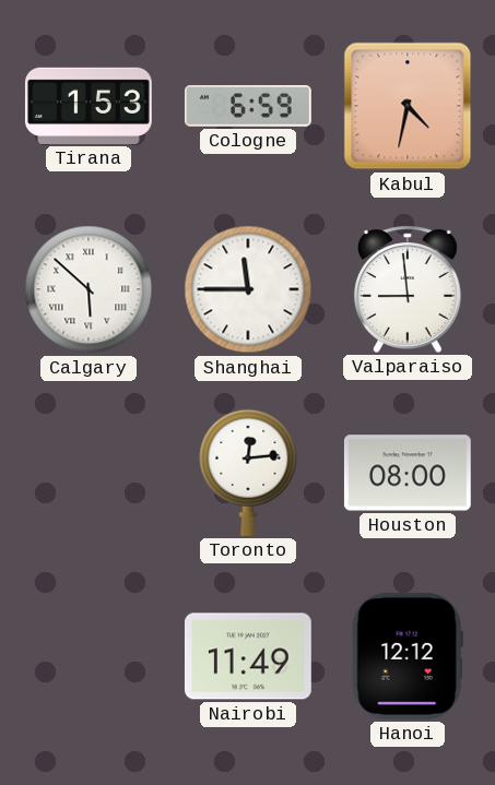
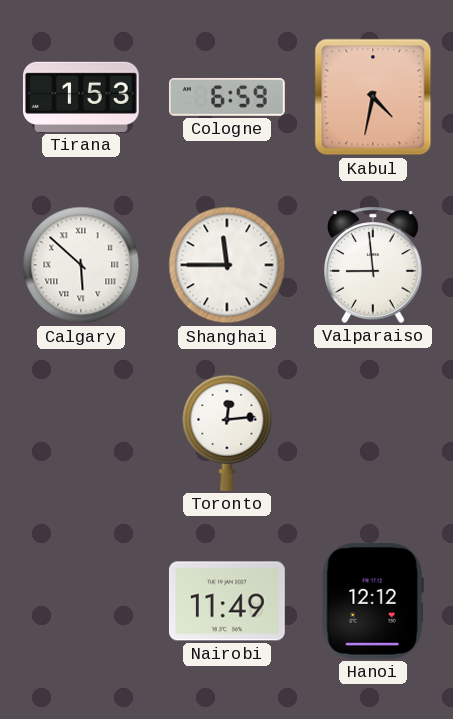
Houston: 08:00 -> none
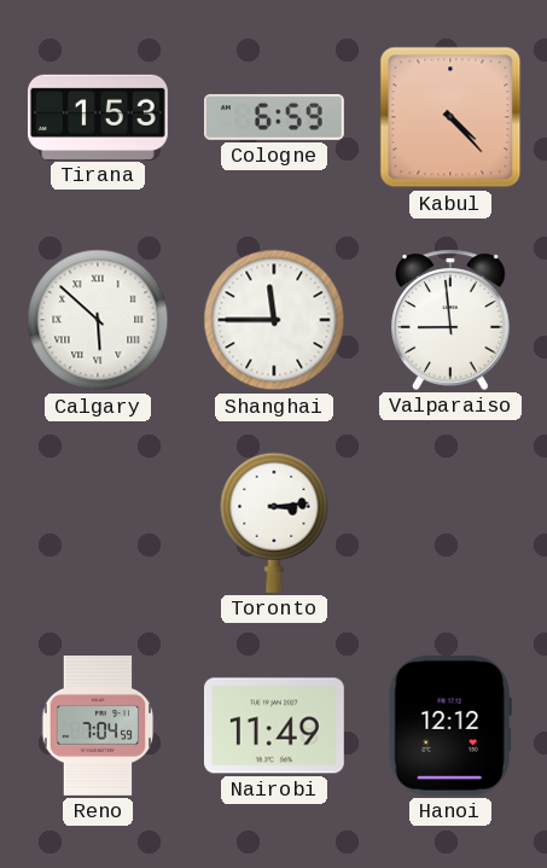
Kabul: 4:32 -> 4:23
Toronto: 12:14 -> 3:14
Reno: none -> 7:04
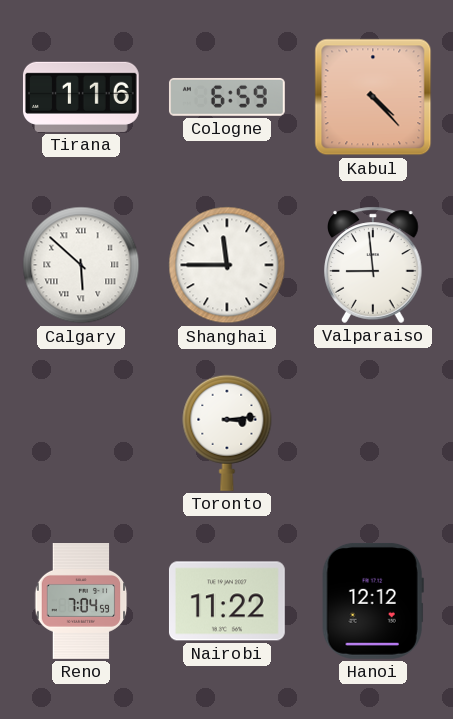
Tirana: 1:53 -> 1:16
Nairobi: 11:49 -> 11:22
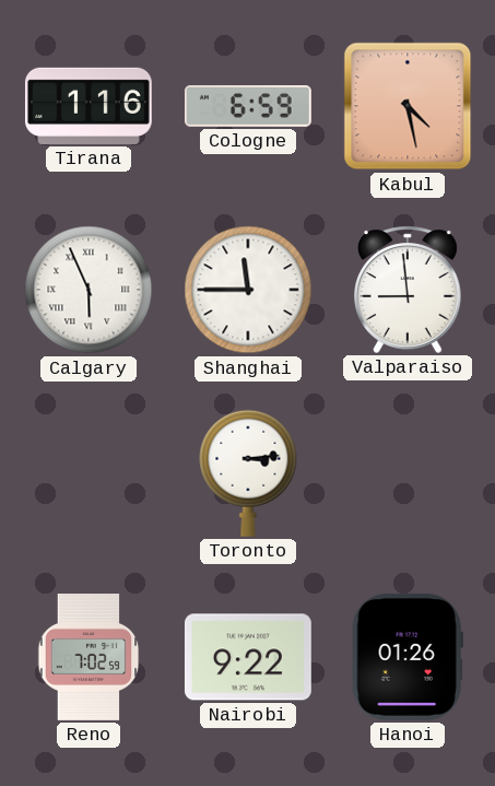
Kabul: 4:23 -> 4:28
Calgary: 5:52 -> 5:56
Reno: 7:04 -> 7:02
Nairobi: 11:22 -> 9:22
Hanoi: 12:12 -> 01:26
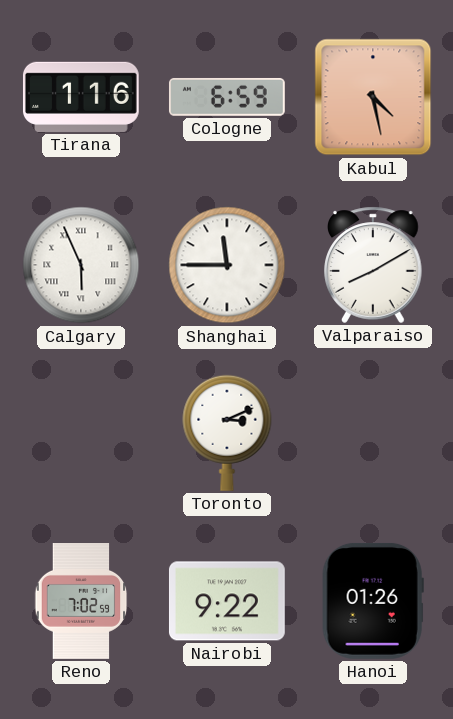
Valparaiso: 8:59 -> 8:10
Toronto: 3:14 -> 3:11
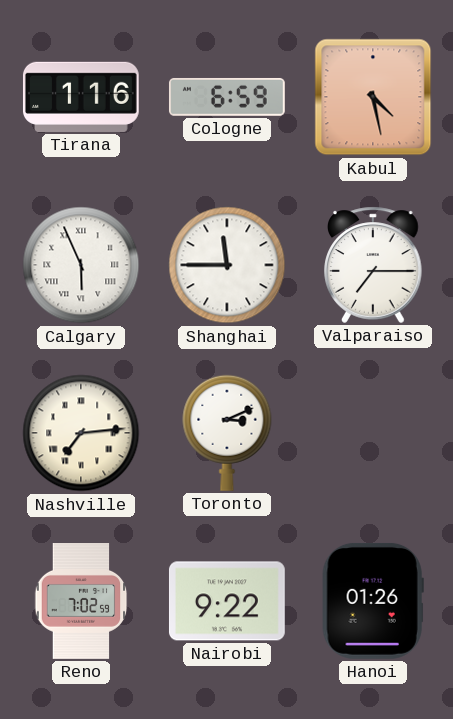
Valparaiso: 8:10 -> 7:15
Nashville: none -> 7:14
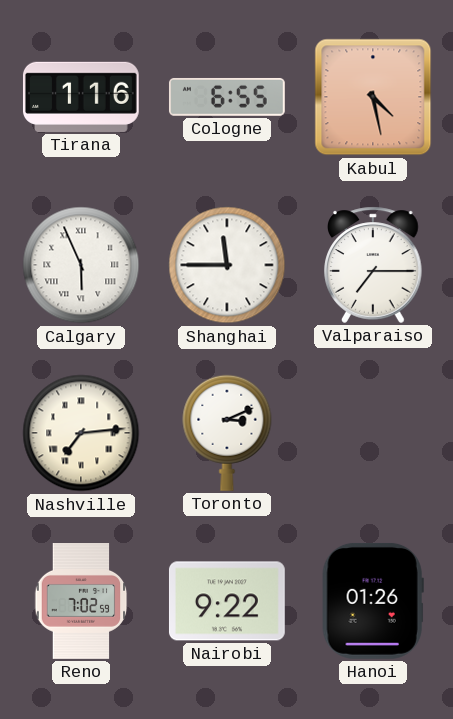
Cologne: 6:59 -> 6:55
